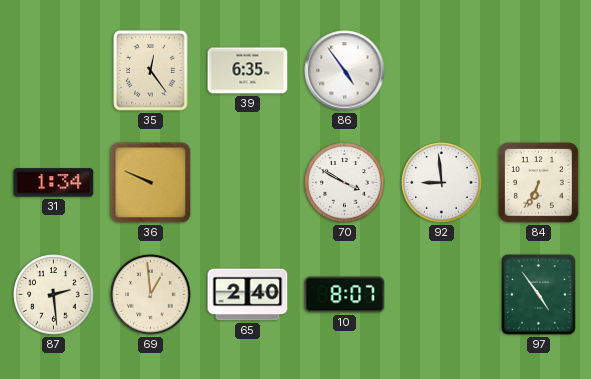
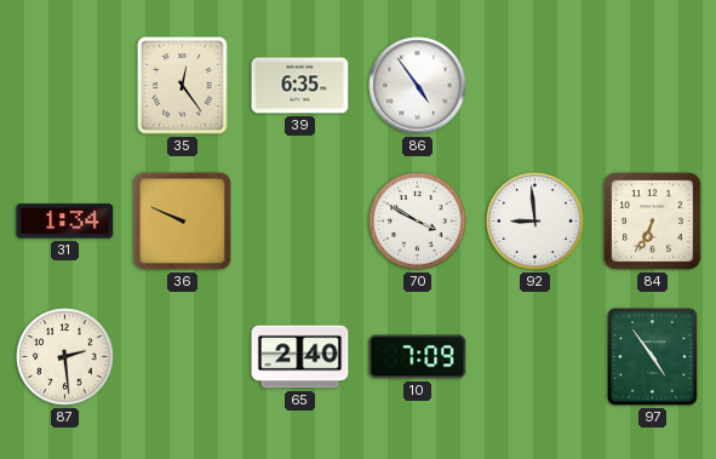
69: 12:59 -> none
10: 8:07 -> 7:09
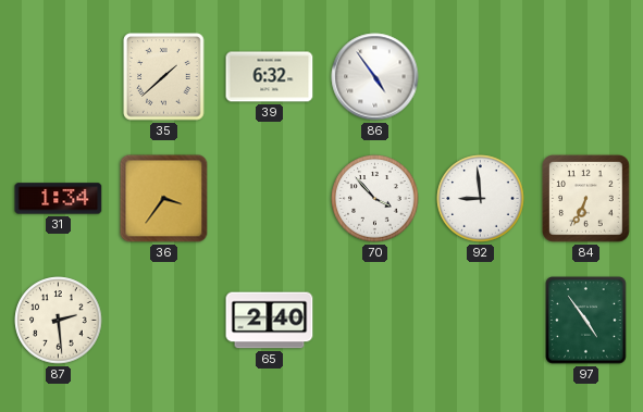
35: 12:24 -> 1:38
39: 6:35 -> 6:32
36: 9:49 -> 3:36
70: 3:50 -> 3:53
10: 7:09 -> none
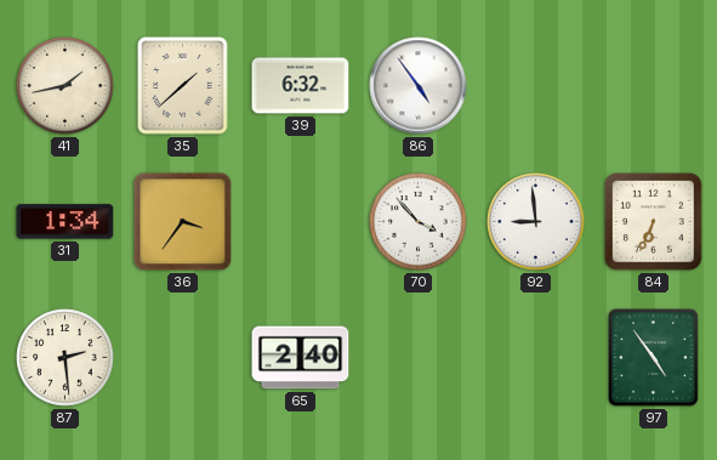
41: none -> 1:43
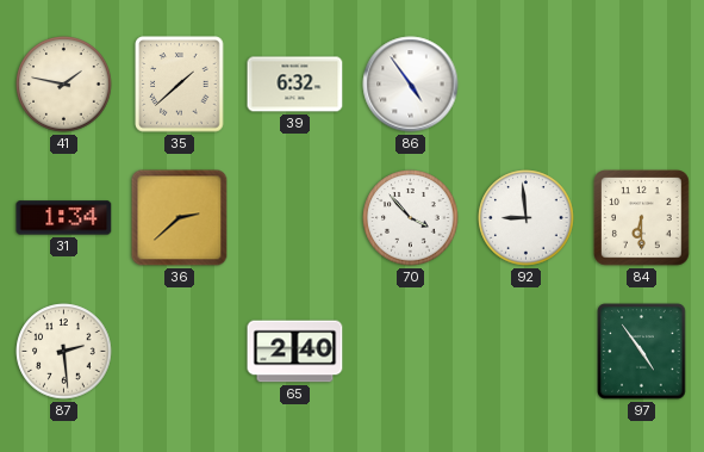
41: 1:43 -> 1:47
36: 3:36 -> 2:38
84: 6:34 -> 6:30
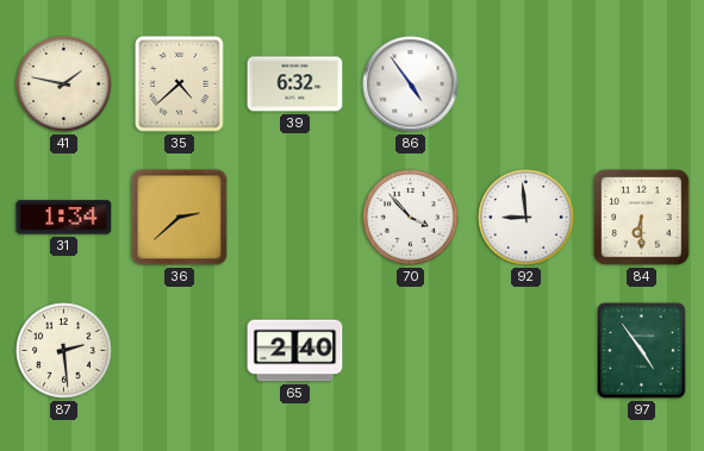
35: 1:38 -> 4:38
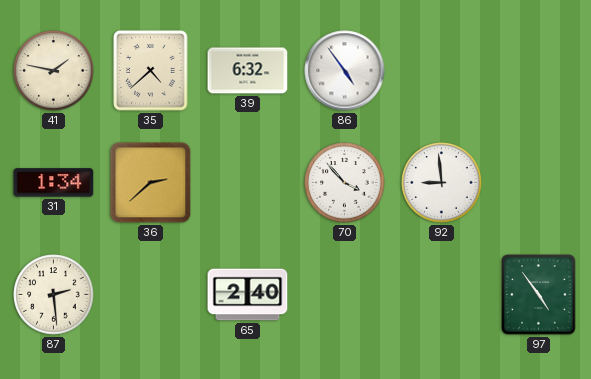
84: 6:30 -> none
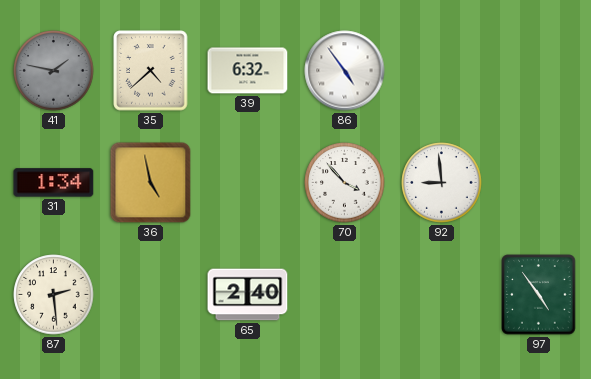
41 dial: cream -> grey
36: 2:38 -> 4:58
